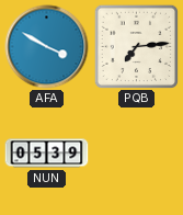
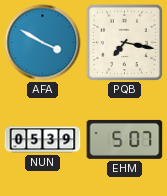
PQB: 7:14 -> 7:17
EHM: none -> 5:07
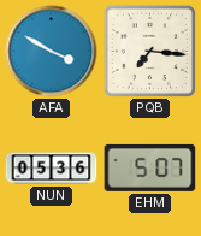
PQB: 7:17 -> 7:16
NUN: 05:39 -> 05:36
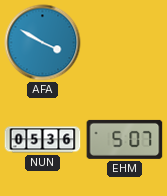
PQB: 7:16 -> none
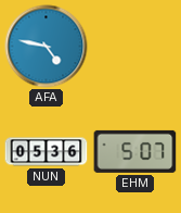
AFA: 3:50 -> 4:47
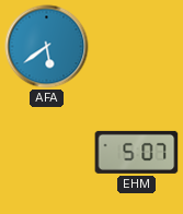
AFA: 4:47 -> 5:39
NUN: 05:36 -> none
